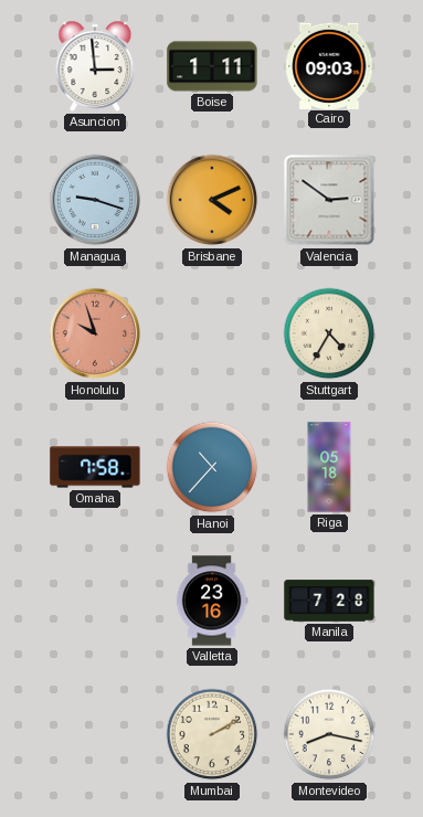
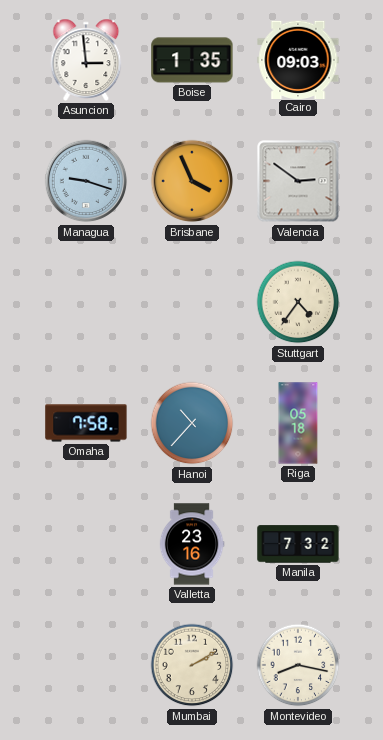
Boise: 1:11 -> 1:35
Brisbane: 4:11 -> 3:56
Honolulu: 9:57 -> none
Stuttgart: 4:35 -> 4:36
Manila: 7:28 -> 7:32
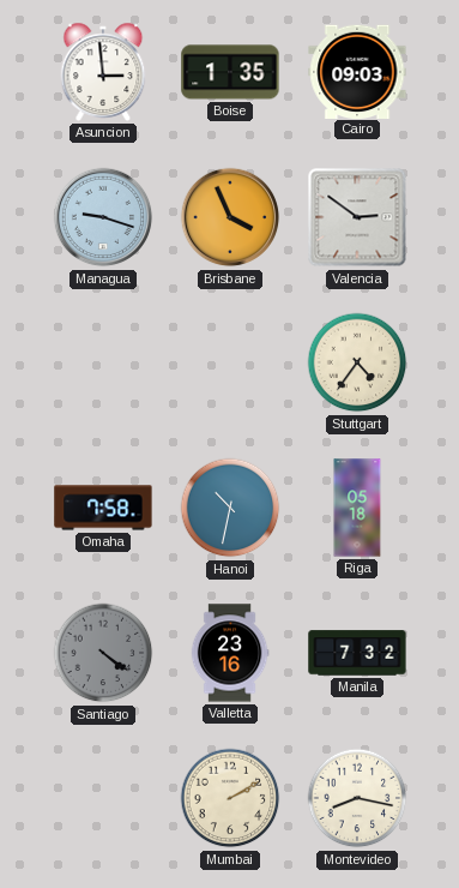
Hanoi: 10:37 -> 10:32
Santiago: none -> 4:21
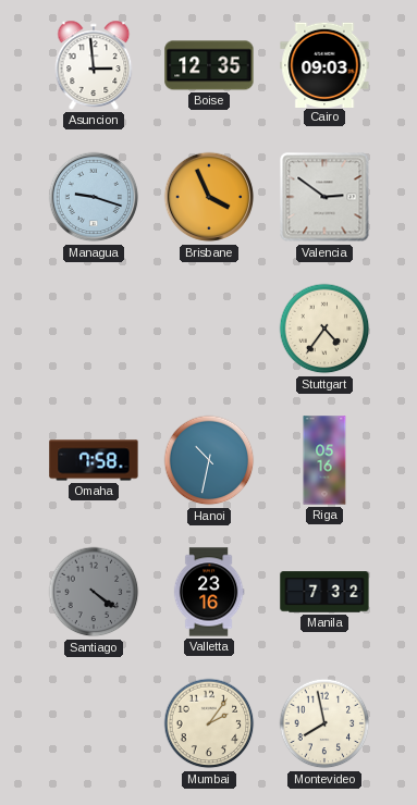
Boise: 1:35 -> 12:35
Riga: 05:18 -> 05:16
Mumbai: 2:10 -> 2:06
Montevideo: 8:17 -> 7:58
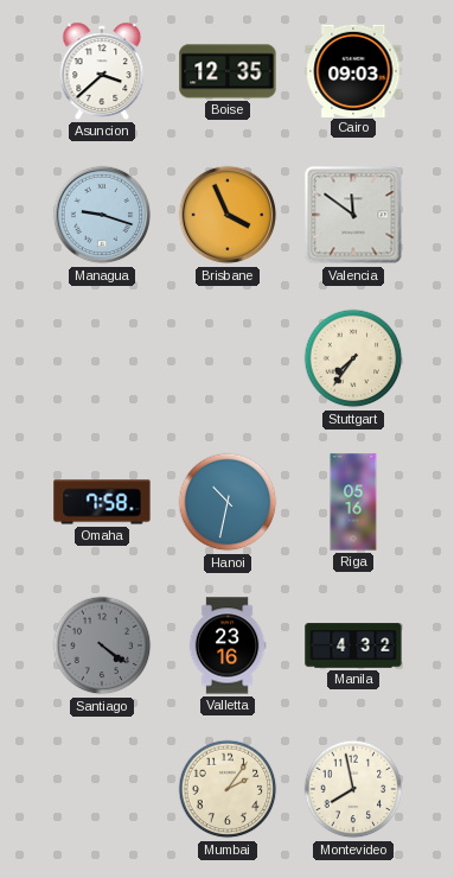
Asuncion: 2:59 -> 3:38
Valencia: 2:51 -> 11:51
Stuttgart: 4:36 -> 7:36
Manila: 7:32 -> 4:32
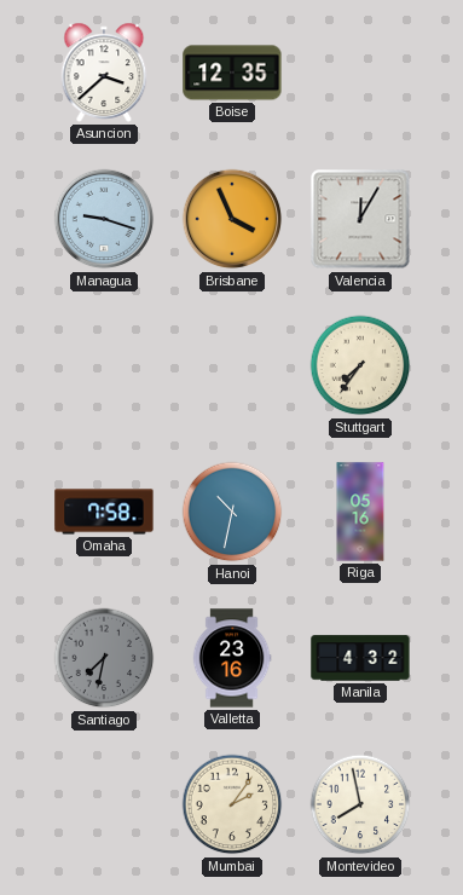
Cairo: 09:03 -> none
Valencia: 11:51 -> 12:05
Santiago: 4:21 -> 7:32
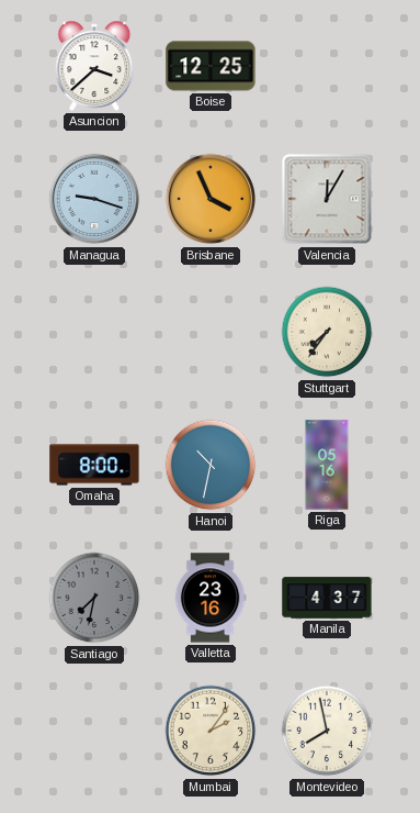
Boise: 12:35 -> 12:25
Omaha: 7:58 -> 8:00
Manila: 4:32 -> 4:37
